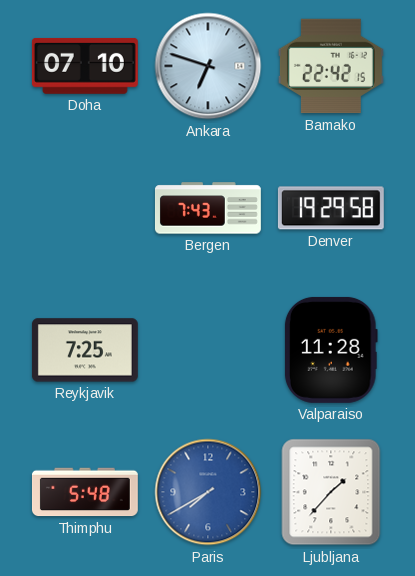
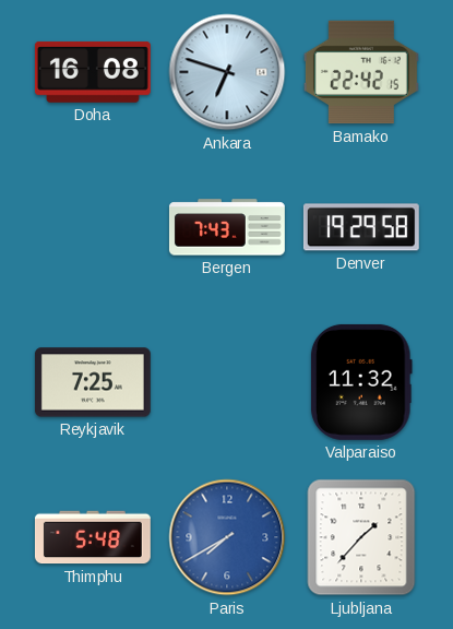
Doha: 07:10 -> 16:08
Valparaiso: 11:28 -> 11:32
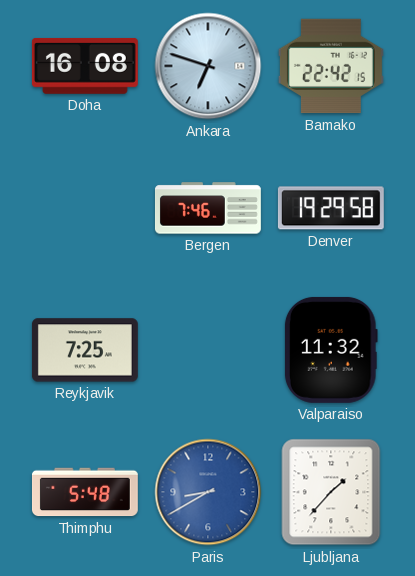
Bergen: 7:43 -> 7:46
Paris: 7:40 -> 8:40
